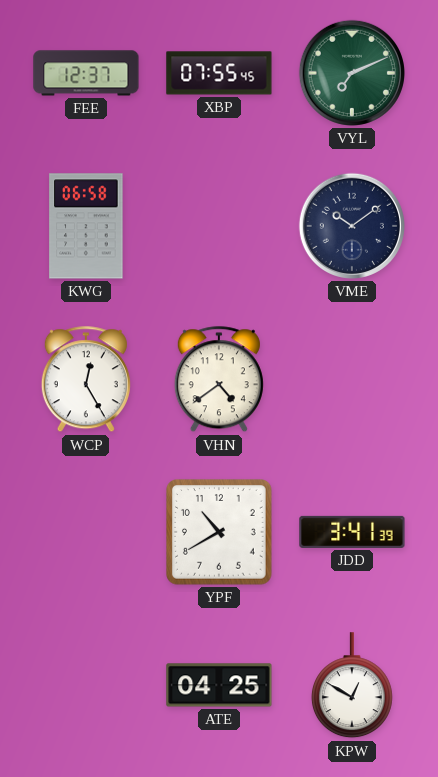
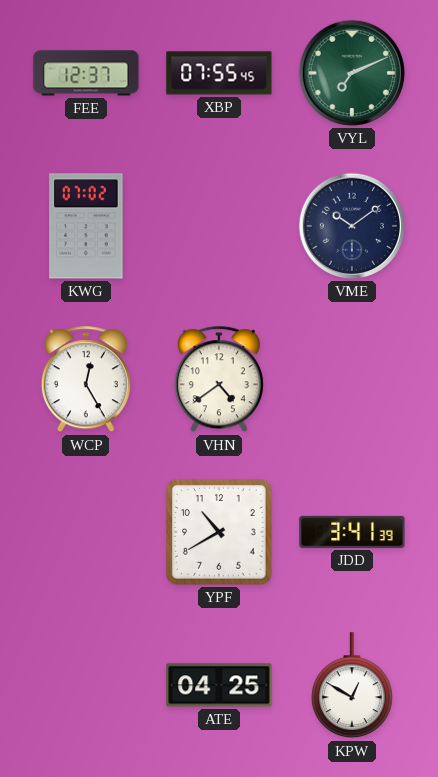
KWG: 06:58 -> 07:02
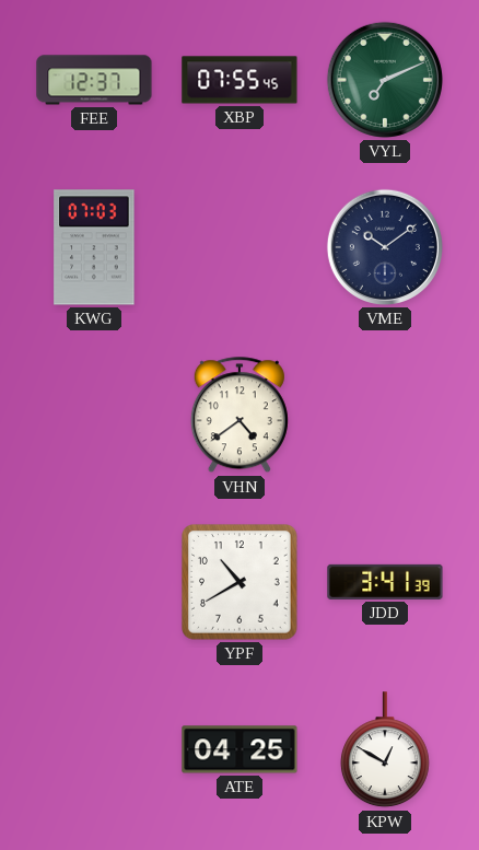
KWG: 07:02 -> 07:03
WCP: 12:25 -> none
